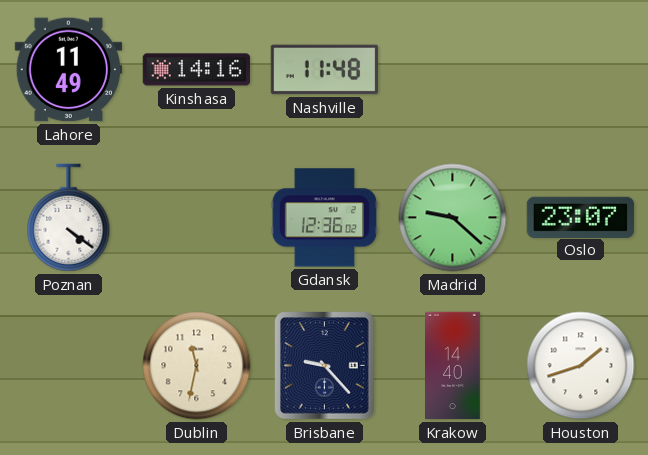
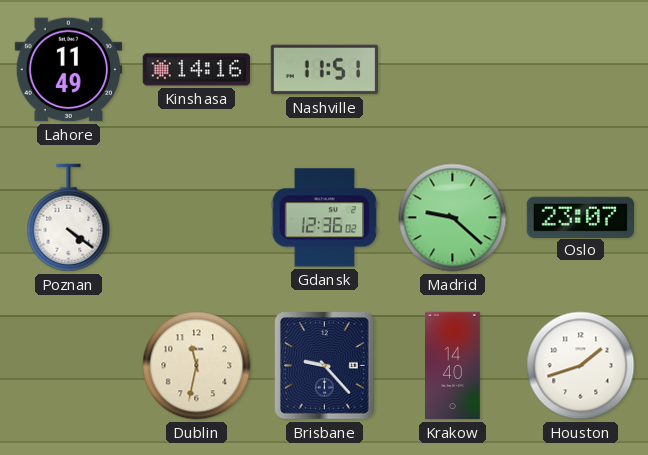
Nashville: 11:48 -> 11:51
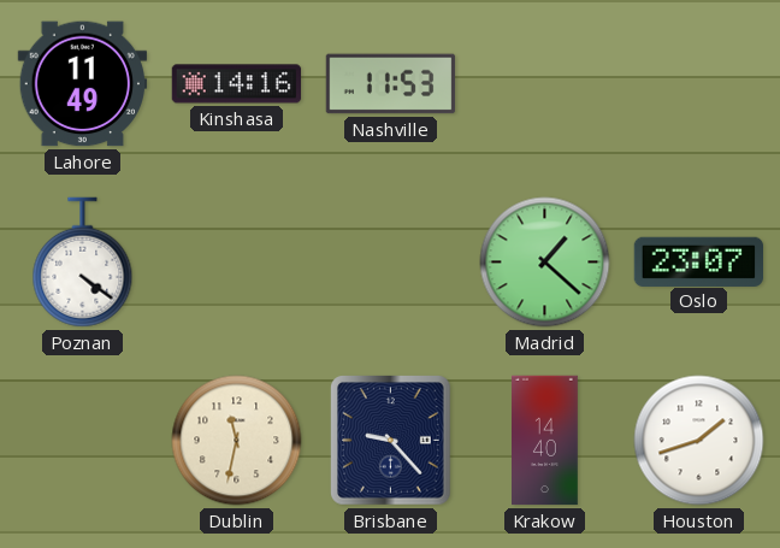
Nashville: 11:51 -> 11:53
Gdansk: 12:36 -> none
Madrid: 9:22 -> 1:22
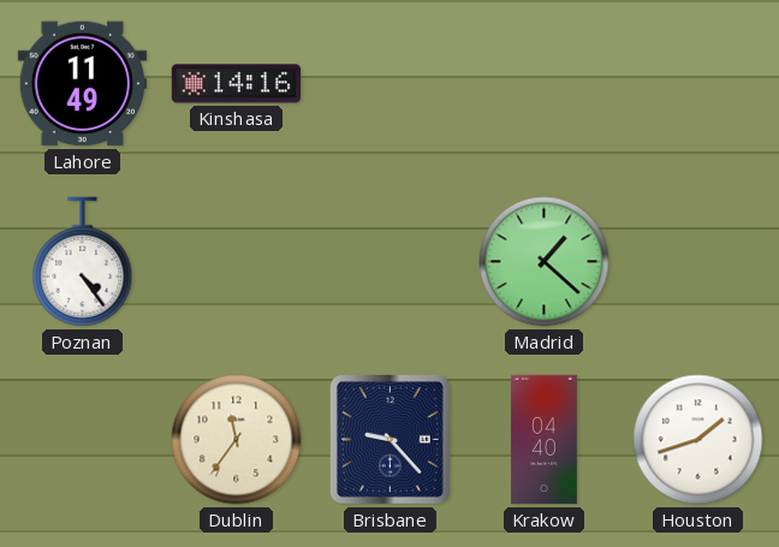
Nashville: 11:53 -> none
Poznan: 4:21 -> 4:24
Oslo: 23:07 -> none
Dublin: 11:32 -> 11:36
Krakow: 14:40 -> 04:40
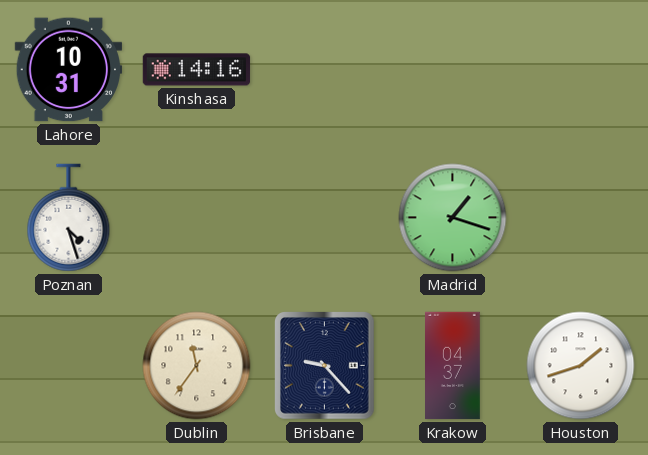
Lahore: 11:49 -> 10:31
Poznan: 4:24 -> 4:27
Madrid: 1:22 -> 1:18
Krakow: 04:40 -> 04:37
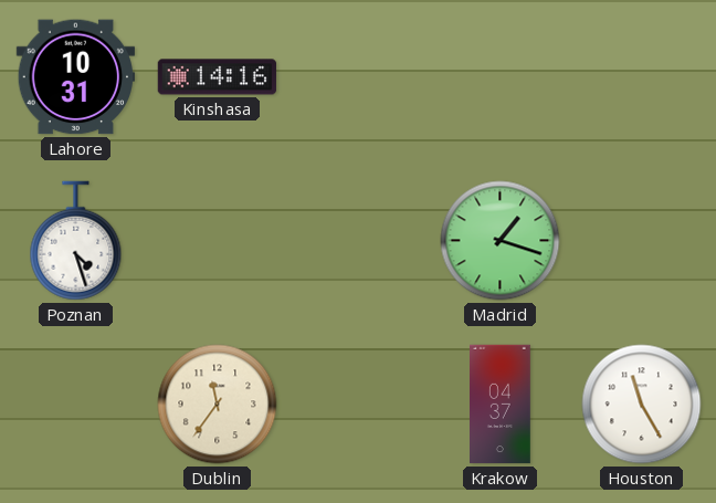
Brisbane: 9:23 -> none
Houston: 1:42 -> 11:25
